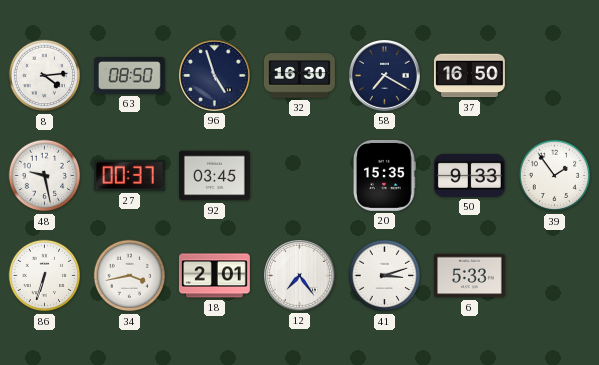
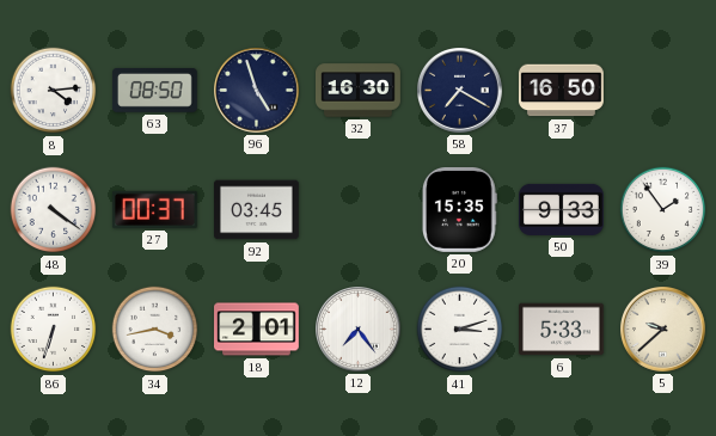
48: 9:28 -> 4:21
5: none -> 9:38
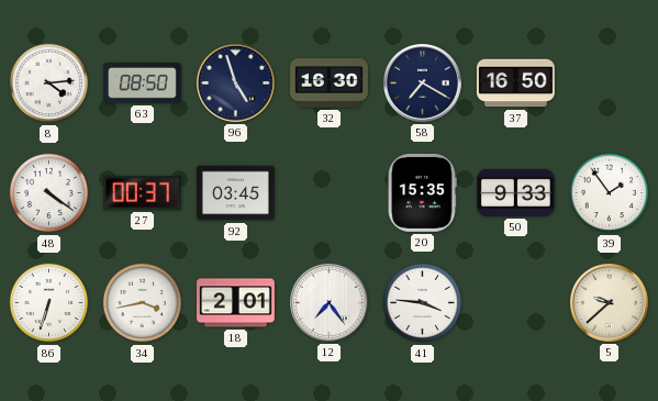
41: 3:12 -> 3:46
6: 5:33 -> none
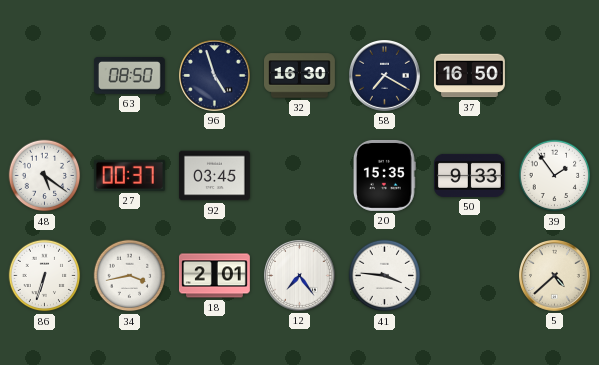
8: 4:14 -> none
48: 4:21 -> 5:21
5: 9:38 -> 4:38
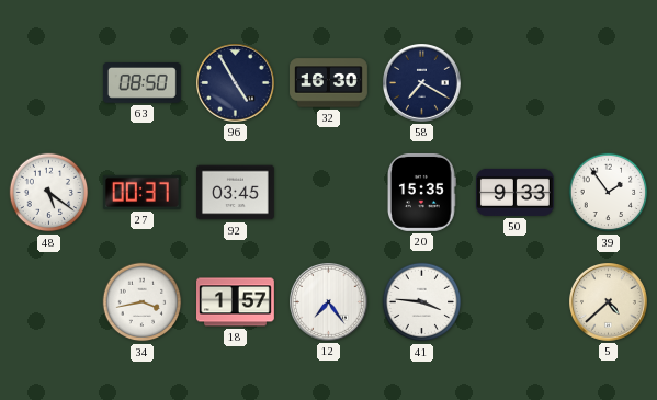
96: 4:57 -> 4:55
37: 16:50 -> none
86: 6:33 -> none
18: 2:01 -> 1:57
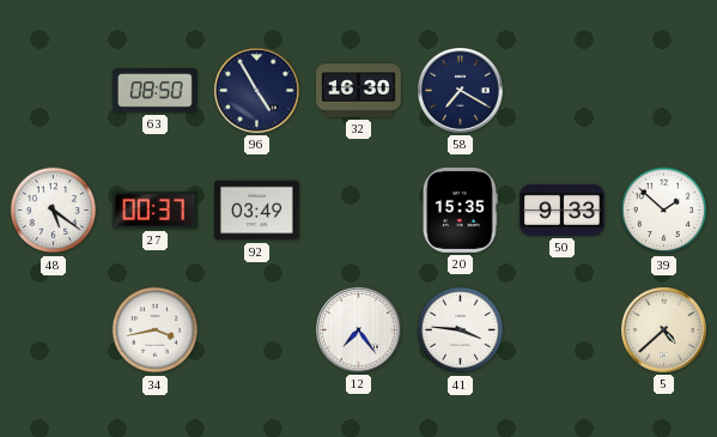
92: 03:45 -> 03:49
39: 1:54 -> 1:52
18: 1:57 -> none
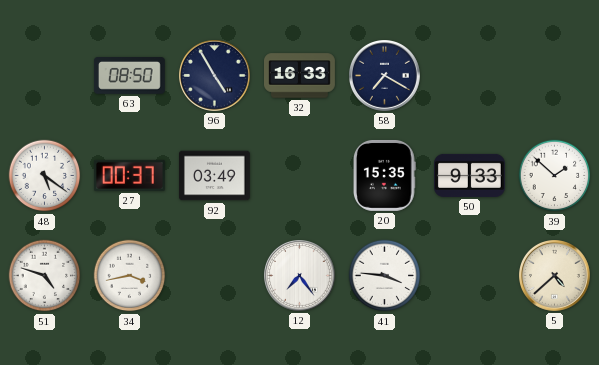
32: 16:30 -> 16:33
51: none -> 4:48
